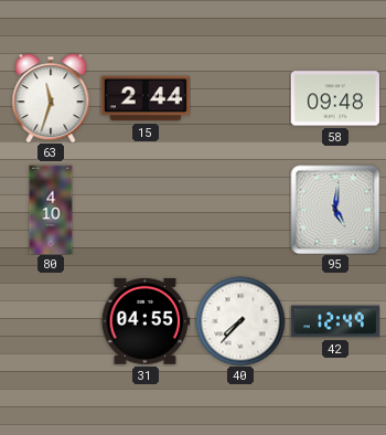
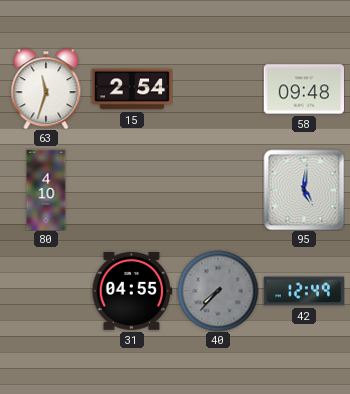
15: 2:44 -> 2:54
40 dial: white -> grey
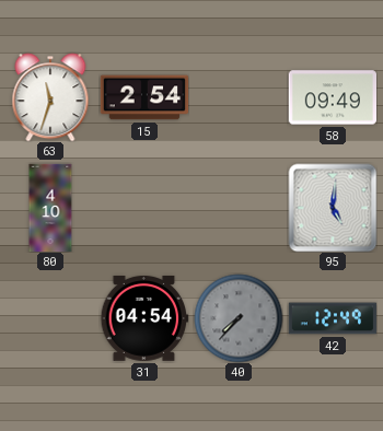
58: 09:48 -> 09:49
31: 04:55 -> 04:54
